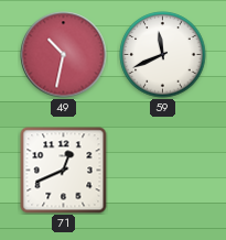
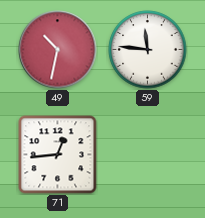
59: 11:41 -> 11:46
71: 12:41 -> 12:44
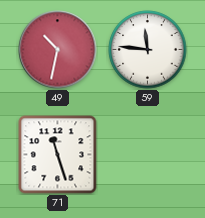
71: 12:44 -> 11:27
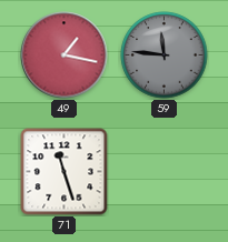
49: 10:32 -> 1:17
59 dial: white -> grey
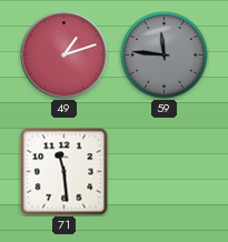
49: 1:17 -> 1:12
71: 11:27 -> 11:29
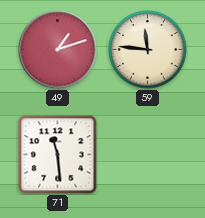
59 dial: grey -> cream
